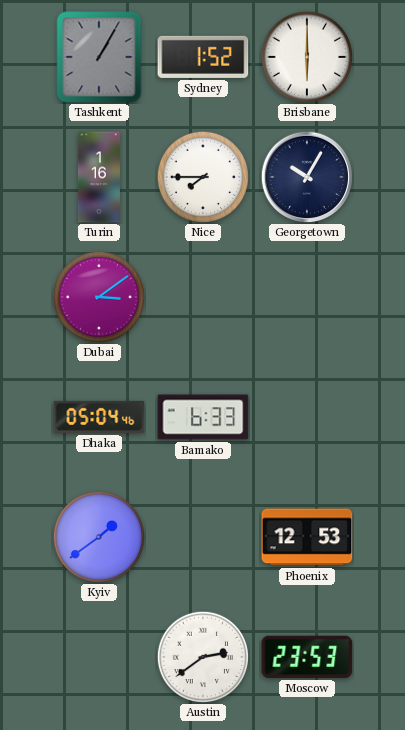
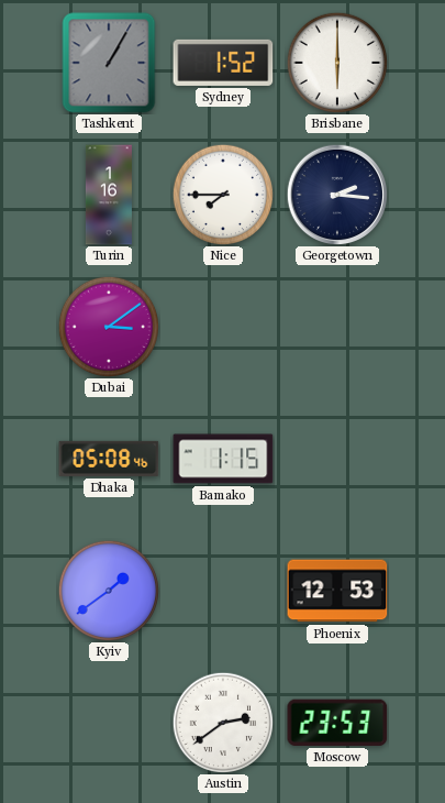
Georgetown: 10:05 -> 2:16
Dhaka: 05:04 -> 05:08
Bamako: 6:33 -> 1:15
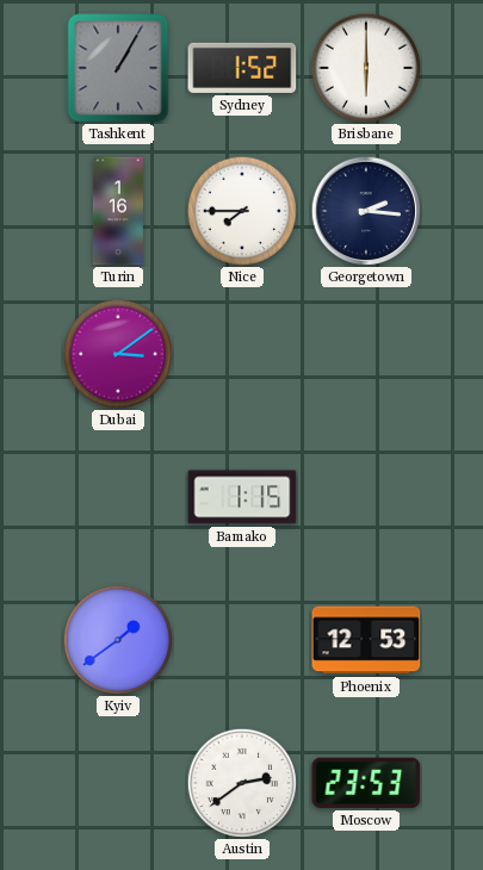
Dhaka: 05:08 -> none
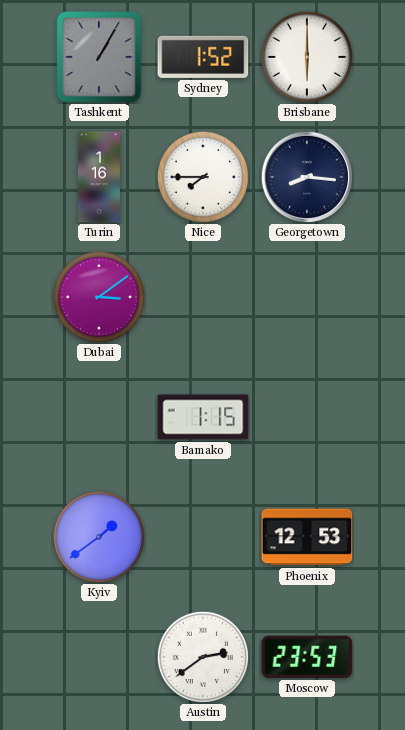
Georgetown: 2:16 -> 8:16
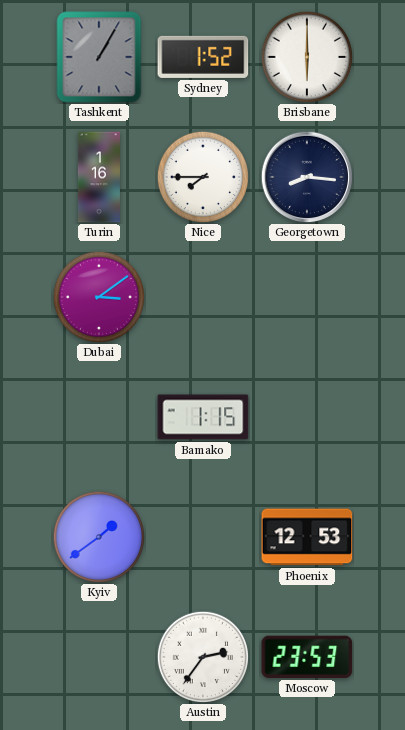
Austin: 2:39 -> 2:36
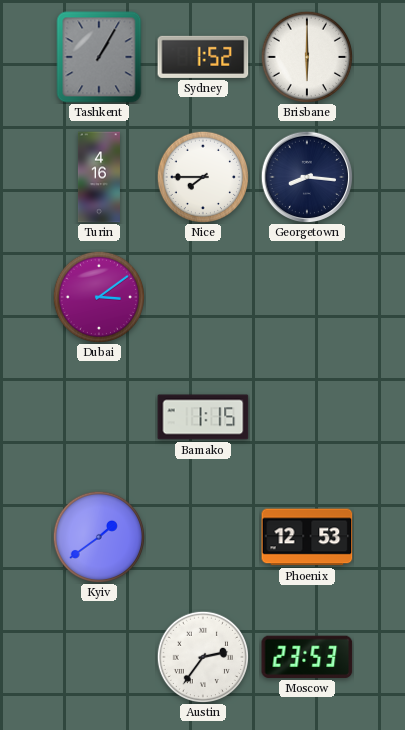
Turin: 1:16 -> 4:16
